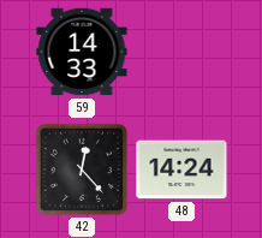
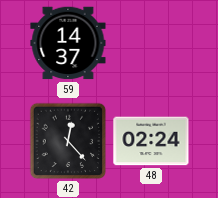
59: 14:33 -> 14:37
48: 14:24 -> 02:24
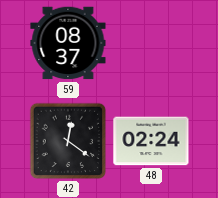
59: 14:37 -> 08:37
42: 12:23 -> 12:21
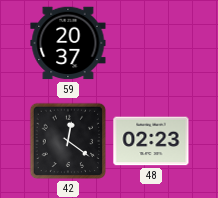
59: 08:37 -> 20:37
48: 02:24 -> 02:23
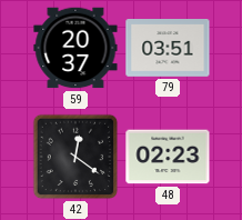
79: none -> 03:51
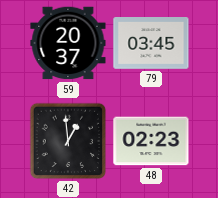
79: 03:51 -> 03:45
42: 12:21 -> 12:59
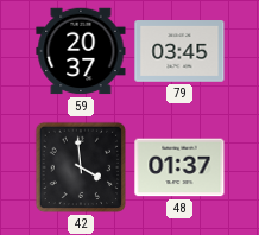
42: 12:59 -> 3:59
48: 02:23 -> 01:37
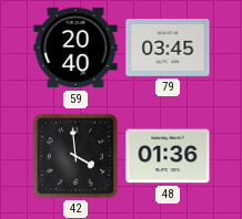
59: 20:37 -> 20:40
48: 01:37 -> 01:36
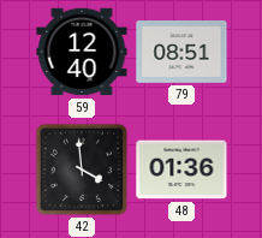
59: 20:40 -> 12:40
79: 03:45 -> 08:51
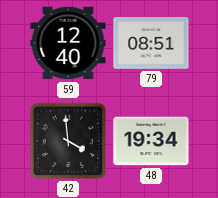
48: 01:36 -> 19:34
